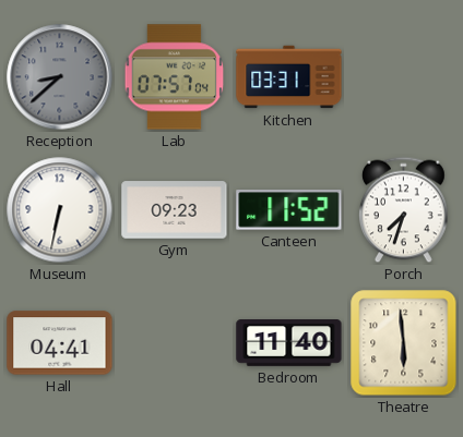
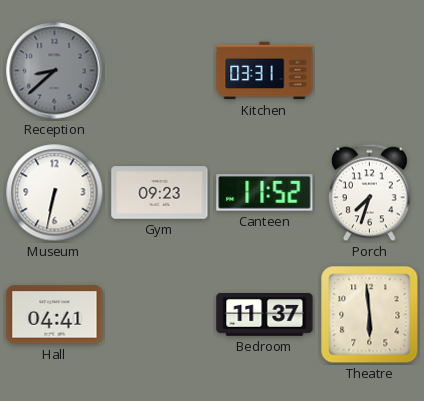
Lab: 07:57 -> none
Bedroom: 11:40 -> 11:37
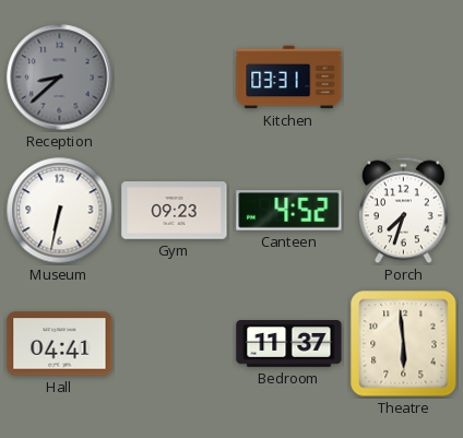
Canteen: 11:52 -> 4:52
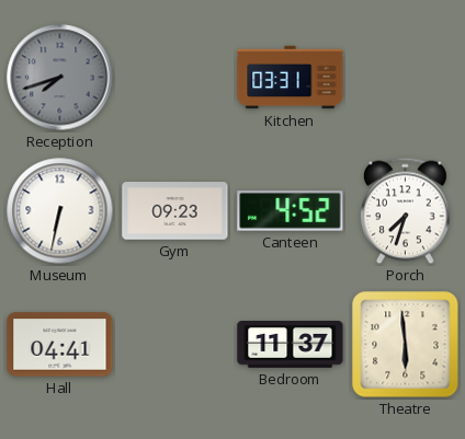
Reception: 8:38 -> 7:42
